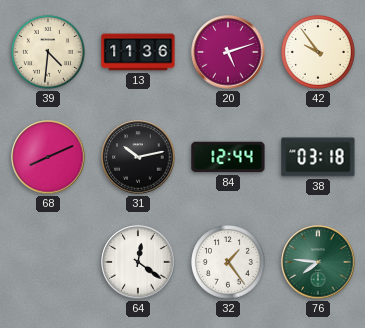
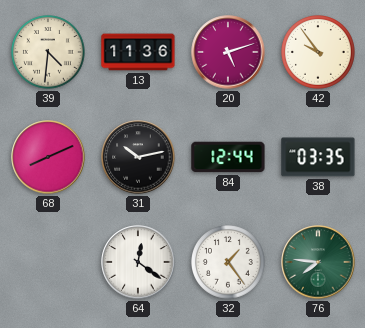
38: 03:18 -> 03:35
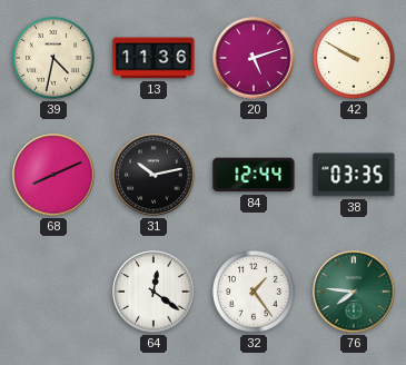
39: 4:31 -> 4:32
42: 9:54 -> 9:50
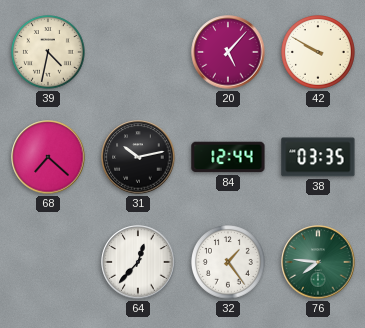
13: 11:36 -> none
20: 5:12 -> 5:07
68: 8:11 -> 7:22
64: 12:21 -> 12:37
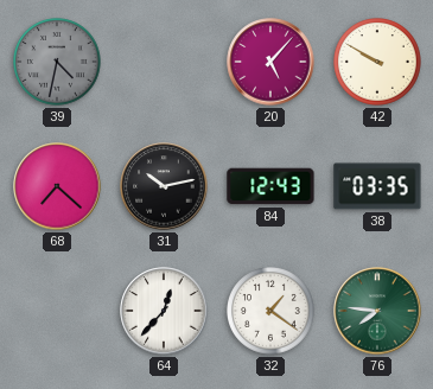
39 dial: cream -> grey
84: 12:44 -> 12:43
32: 1:24 -> 1:21
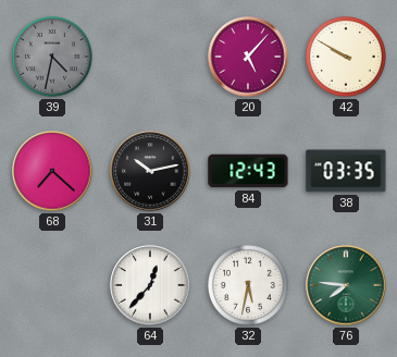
32: 1:21 -> 5:32
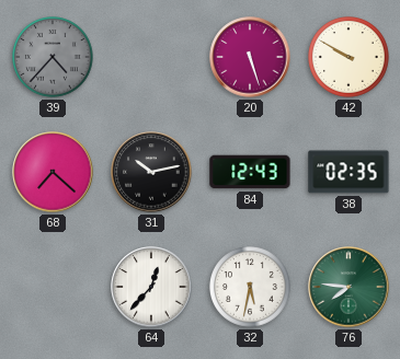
39: 4:32 -> 4:37
20: 5:07 -> 5:27
38: 03:35 -> 02:35
